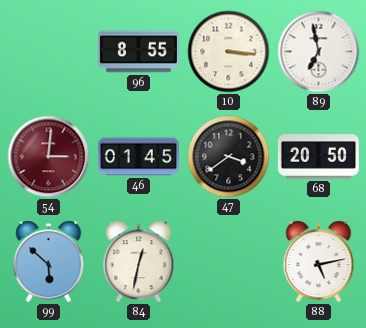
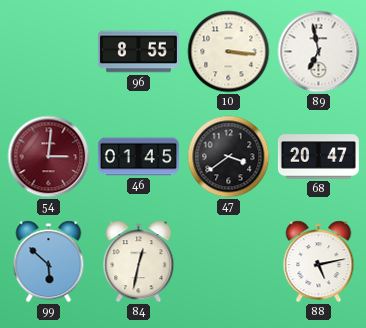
68: 20:50 -> 20:47
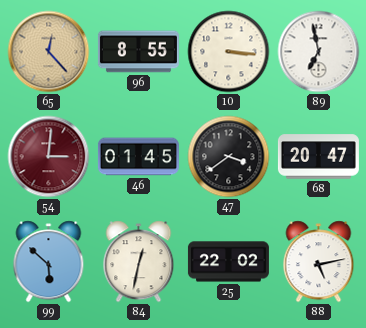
65: none -> 12:23
25: none -> 22:02
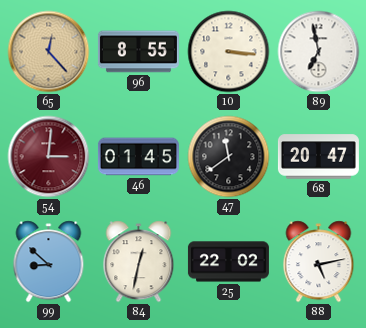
47: 3:39 -> 11:39
99: 5:52 -> 8:52
